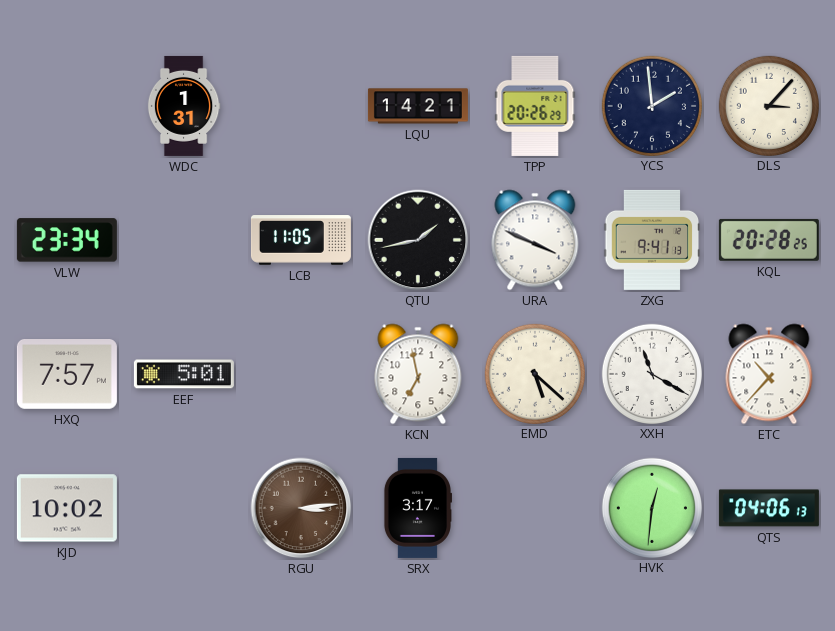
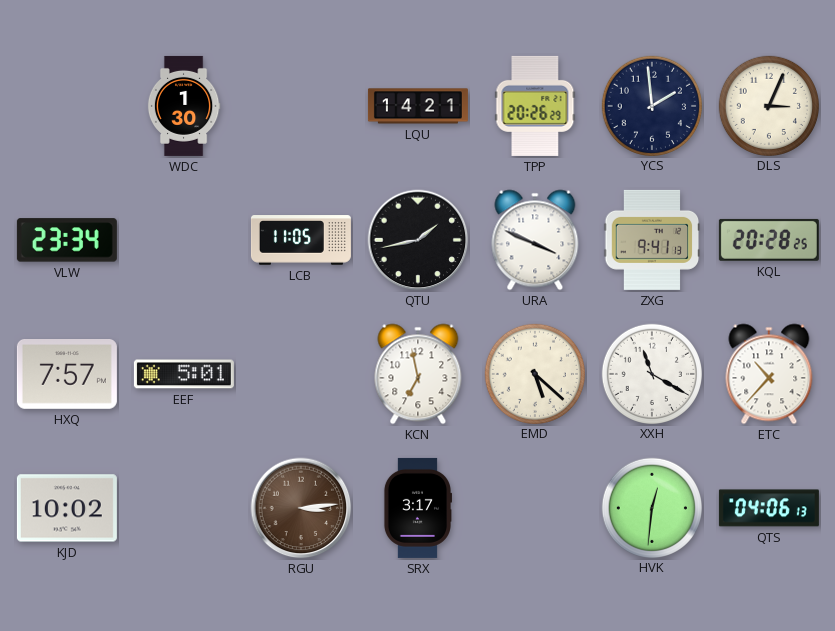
WDC: 1:31 -> 1:30
DLS: 3:07 -> 3:04
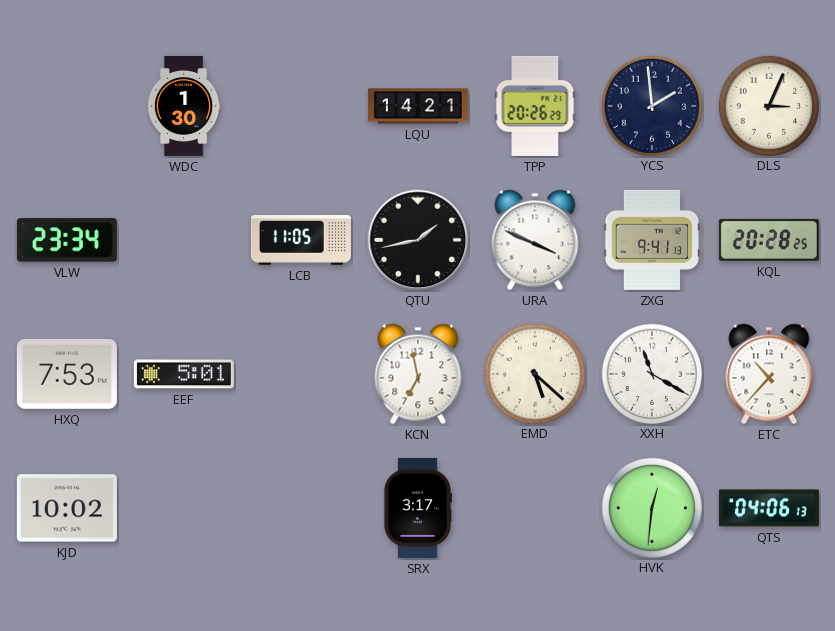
HXQ: 7:57 -> 7:53
RGU: 3:14 -> none
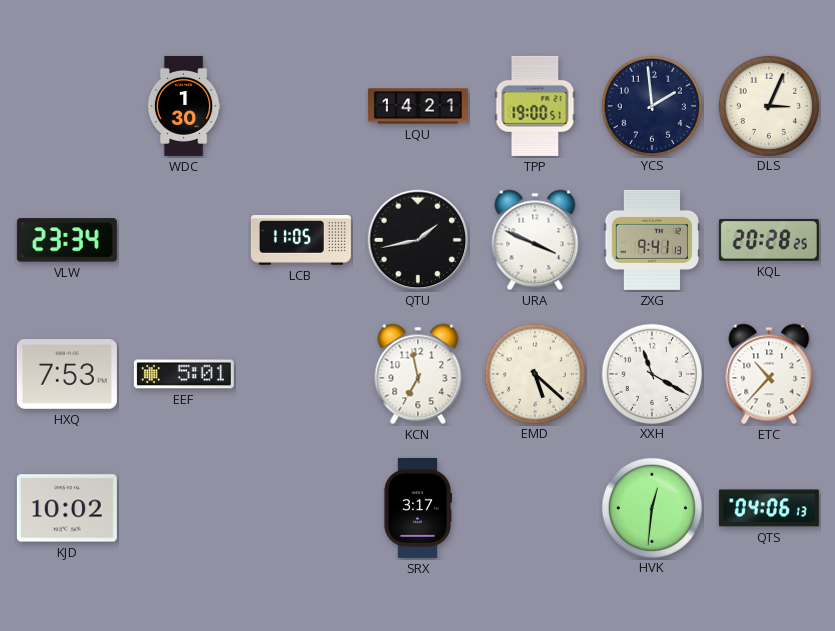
TPP: 20:26 -> 19:00
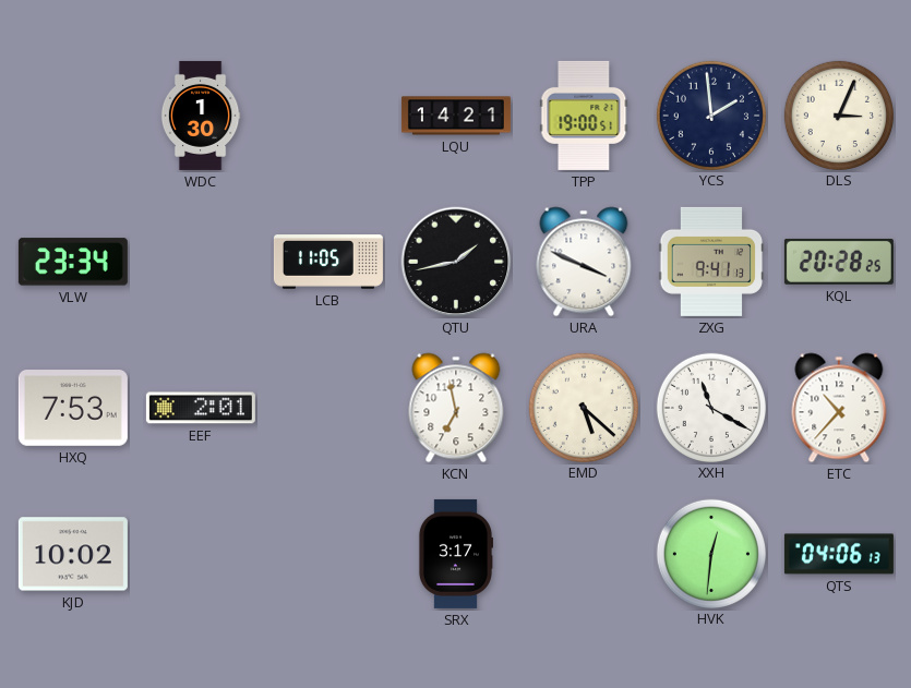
EEF: 5:01 -> 2:01
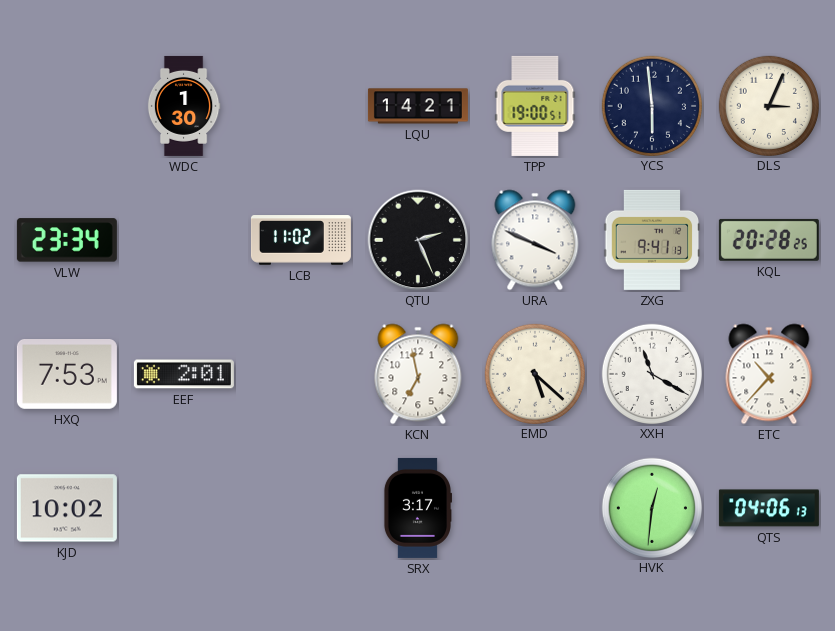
YCS: 1:59 -> 5:59
LCB: 11:05 -> 11:02
QTU: 1:43 -> 2:26
